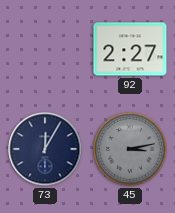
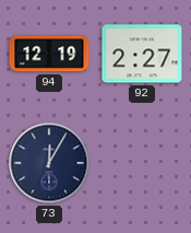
94: none -> 12:19
45: 3:13 -> none
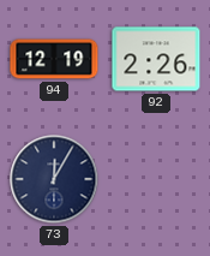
92: 2:27 -> 2:26
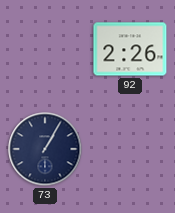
94: 12:19 -> none
73: 12:05 -> 1:05
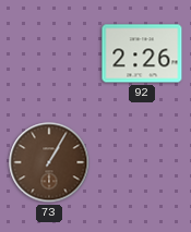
73 dial: navy -> brown
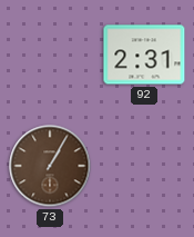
92: 2:26 -> 2:31
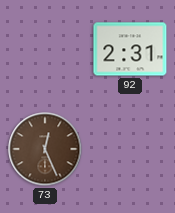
73: 1:05 -> 12:26
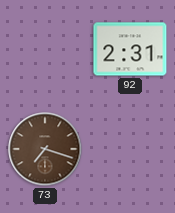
73: 12:26 -> 7:18
